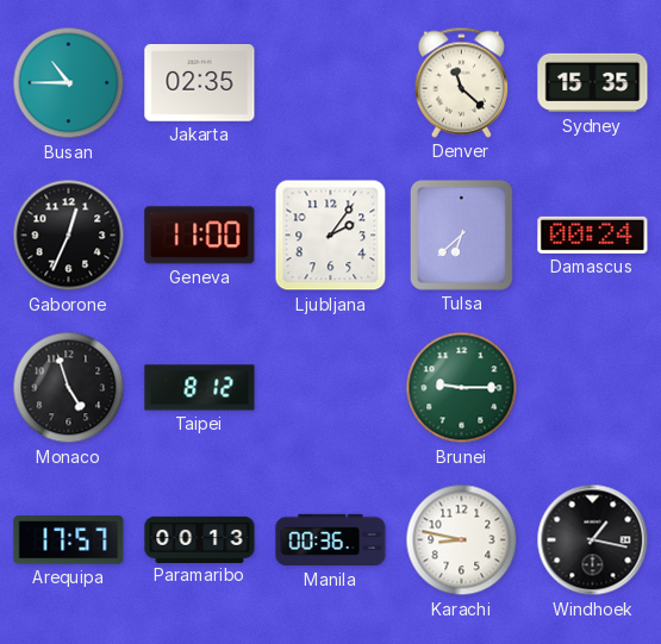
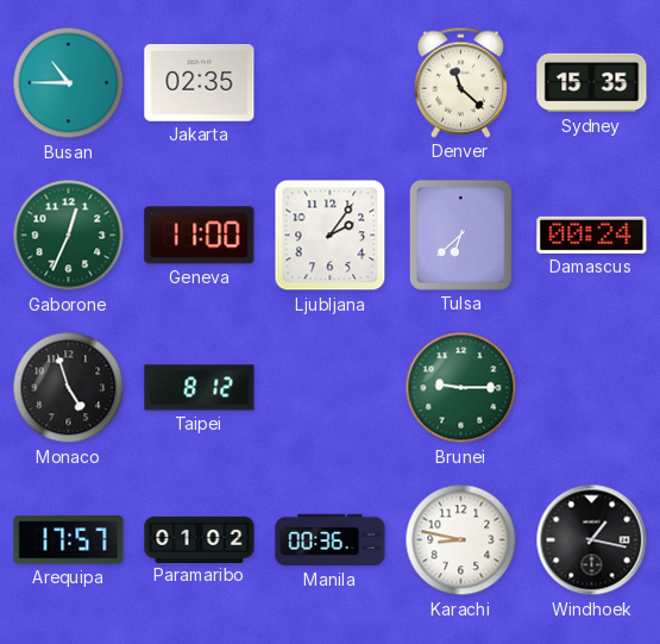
Gaborone dial: black -> green
Paramaribo: 00:13 -> 01:02
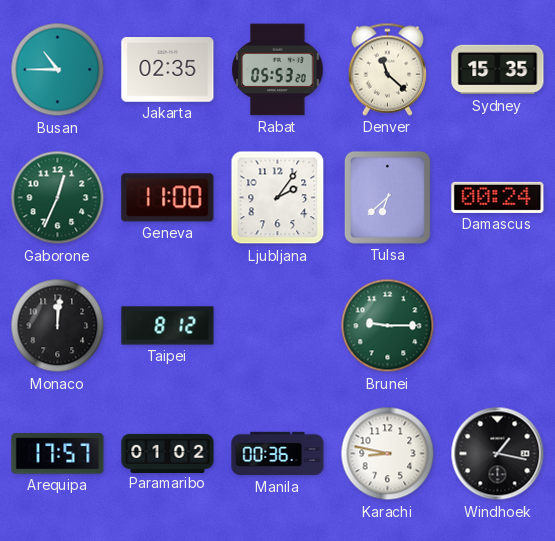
Rabat: none -> 05:53
Monaco: 4:57 -> 12:01
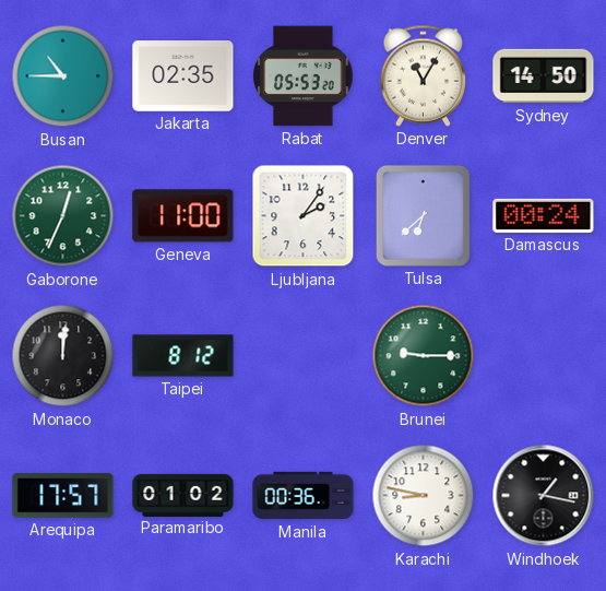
Denver: 11:22 -> 11:05
Sydney: 15:35 -> 14:50
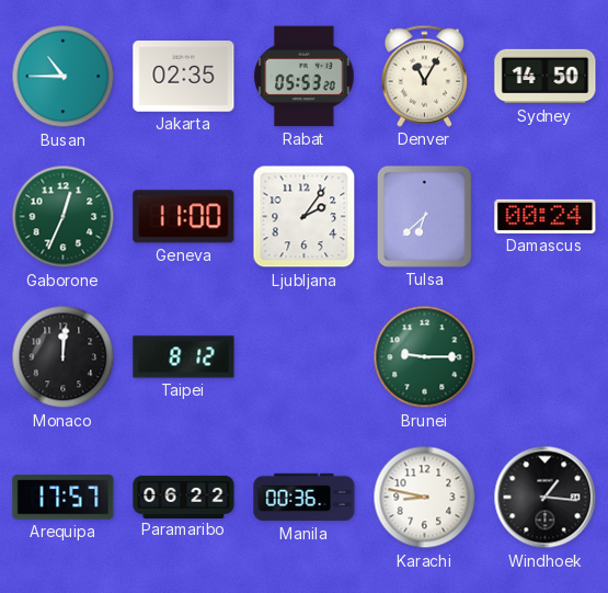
Paramaribo: 01:02 -> 06:22
Windhoek: 1:17 -> 1:16
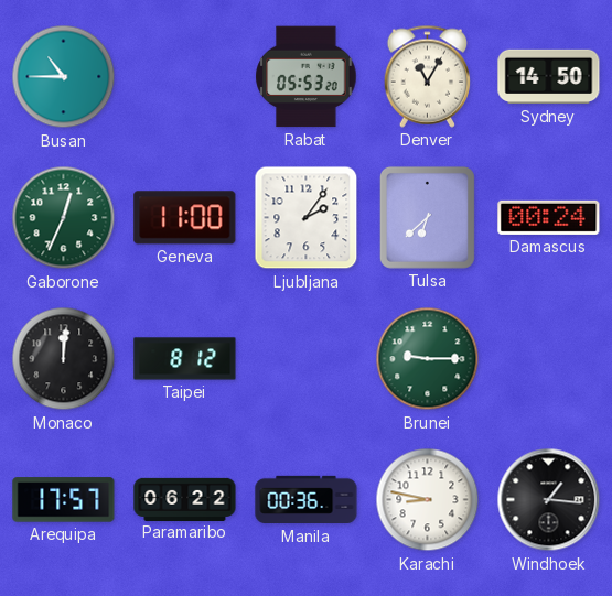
Jakarta: 02:35 -> none
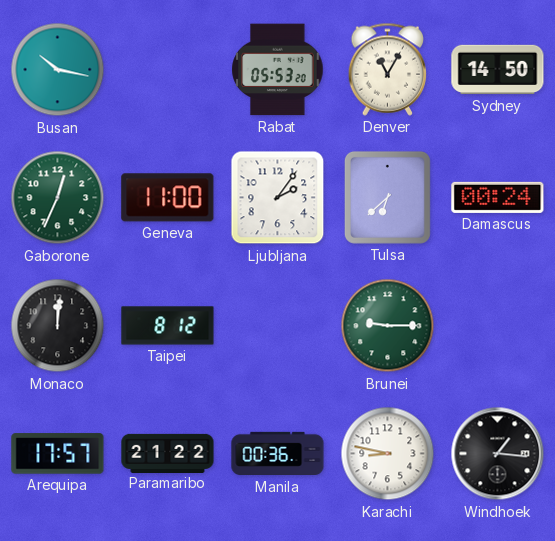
Busan: 10:45 -> 10:17
Paramaribo: 06:22 -> 21:22
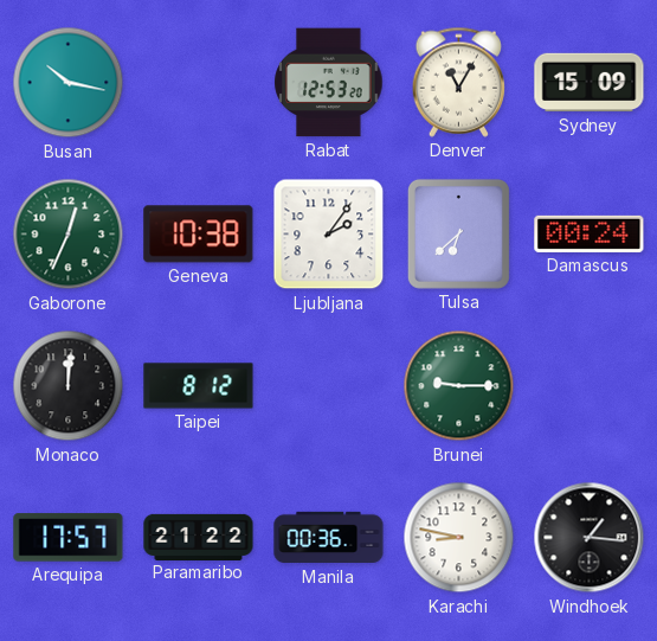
Rabat: 05:53 -> 12:53
Sydney: 14:50 -> 15:09
Geneva: 11:00 -> 10:38
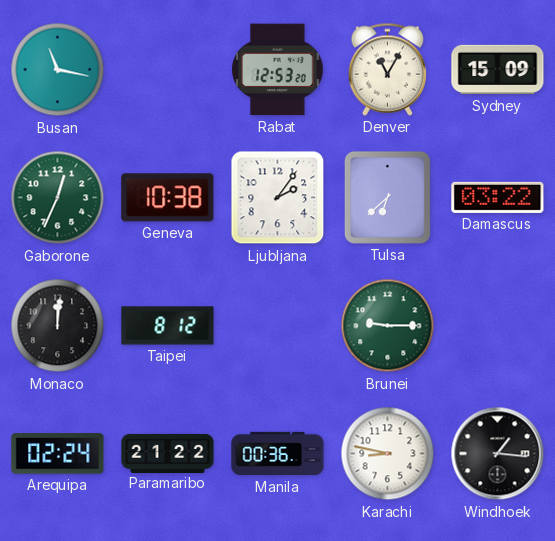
Busan: 10:17 -> 11:17
Damascus: 00:24 -> 03:22
Arequipa: 17:57 -> 02:24
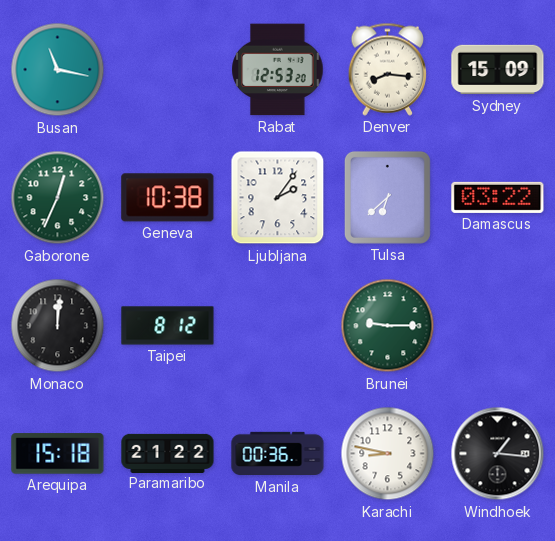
Denver: 11:05 -> 8:16
Arequipa: 02:24 -> 15:18
